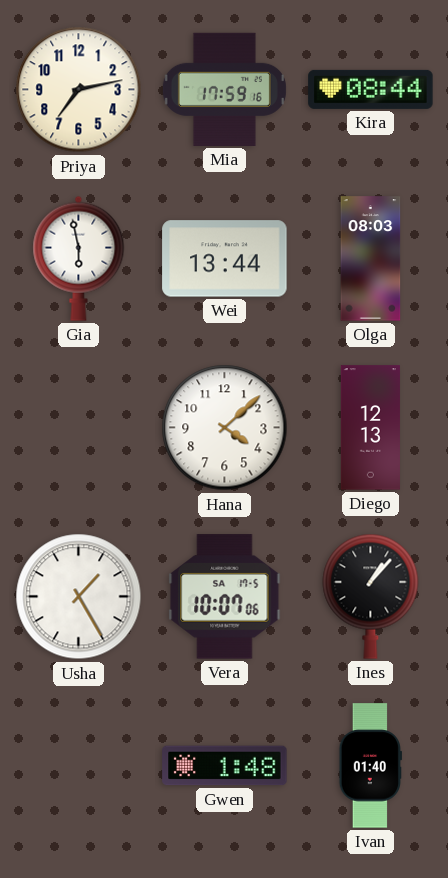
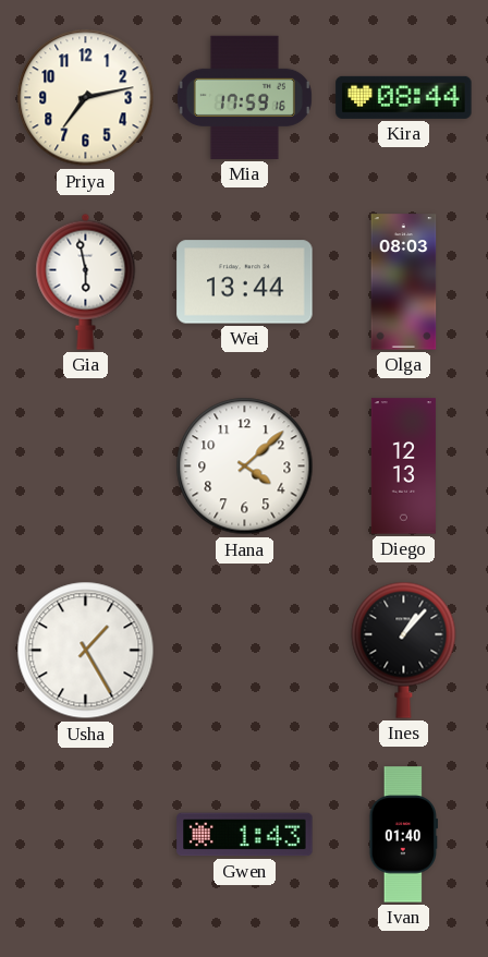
Vera: 10:07 -> none
Gwen: 1:48 -> 1:43
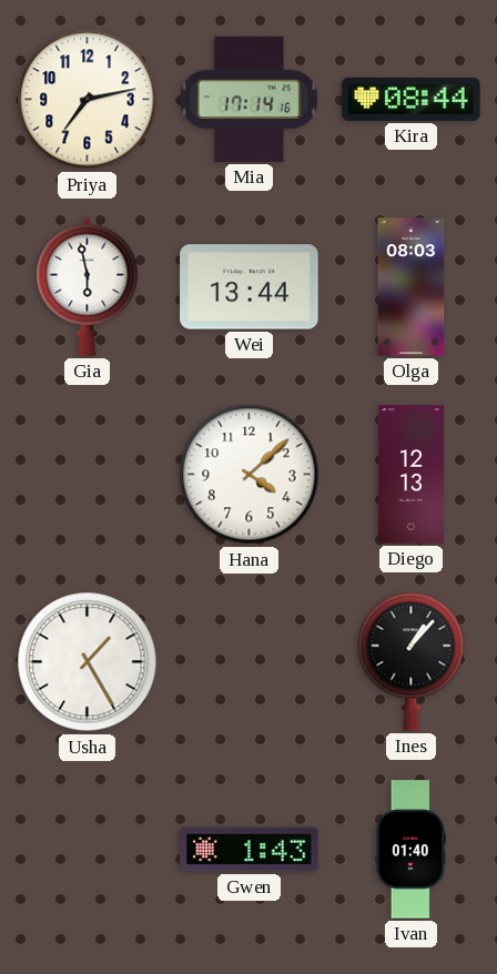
Mia: 17:59 -> 17:14
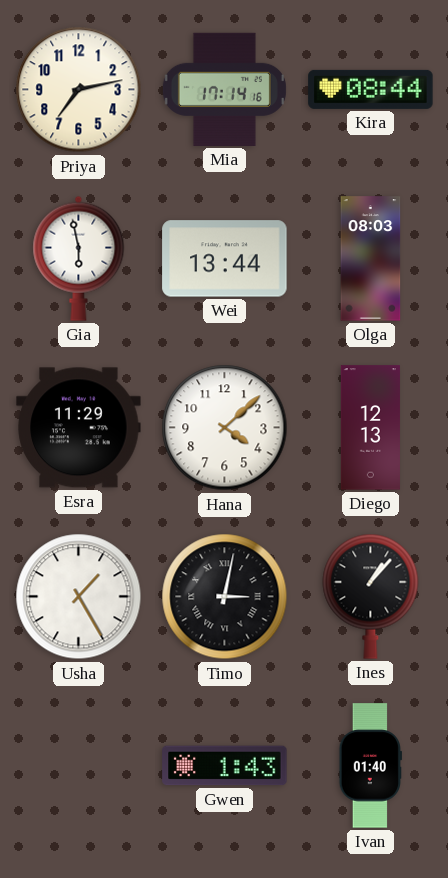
Esra: none -> 11:29
Timo: none -> 3:02
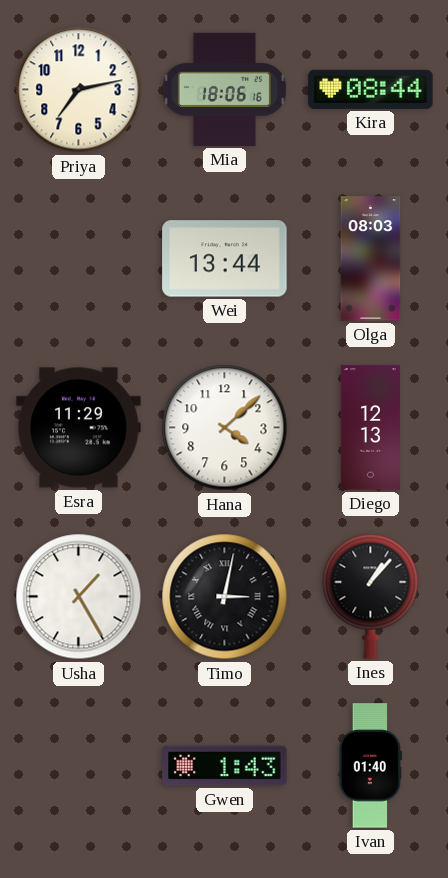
Mia: 17:14 -> 18:06
Gia: 5:58 -> none
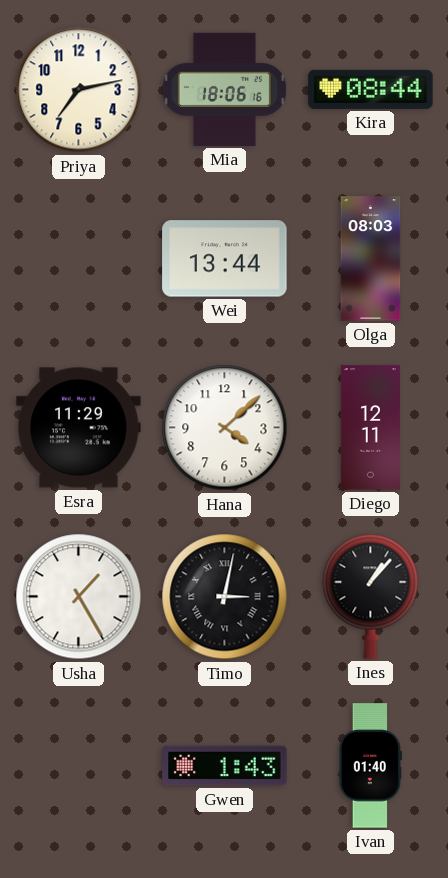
Diego: 12:13 -> 12:11
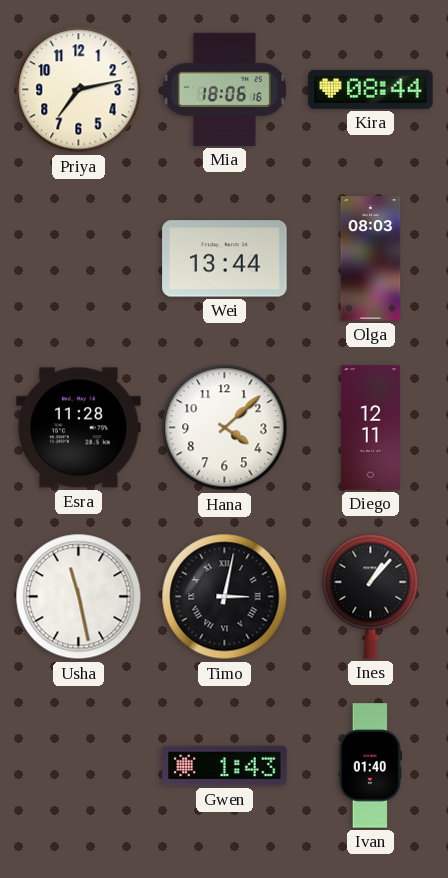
Esra: 11:29 -> 11:28
Usha: 1:25 -> 11:28
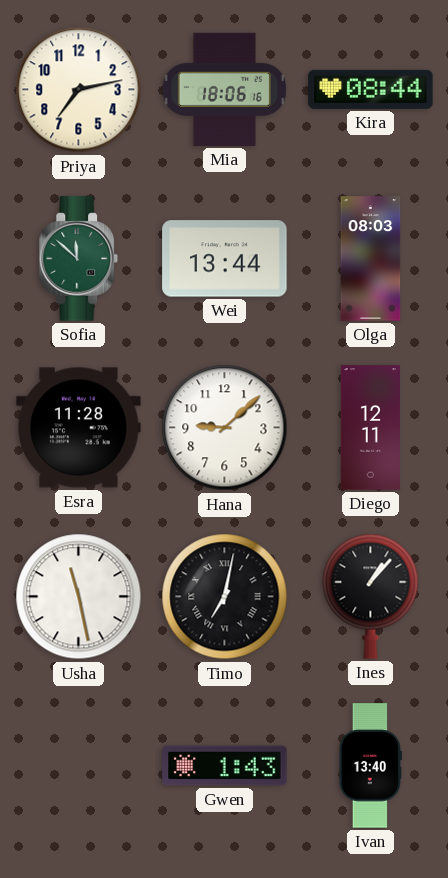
Sofia: none -> 11:52
Hana: 4:08 -> 9:08
Timo: 3:02 -> 7:02
Ivan: 01:40 -> 13:40
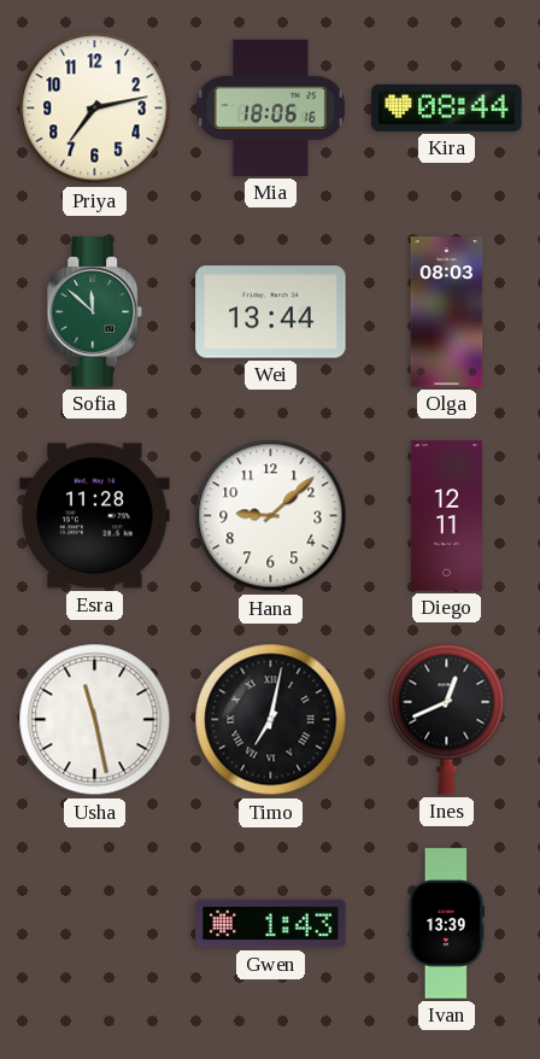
Ines: 1:07 -> 12:41
Ivan: 13:40 -> 13:39
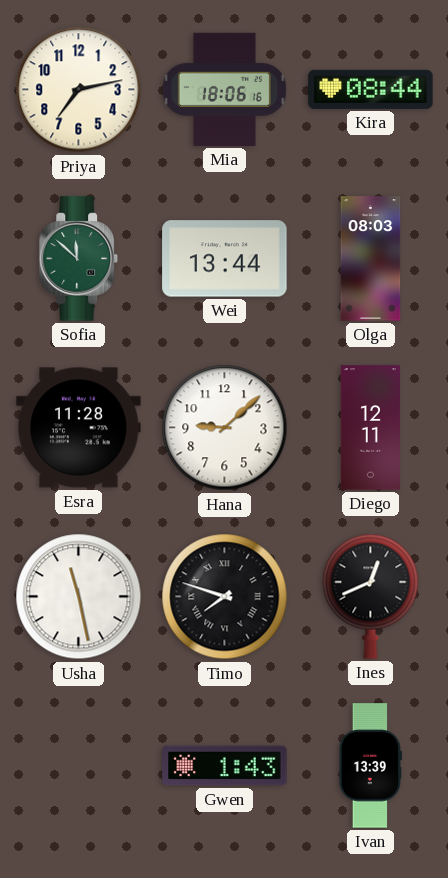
Timo: 7:02 -> 7:48
